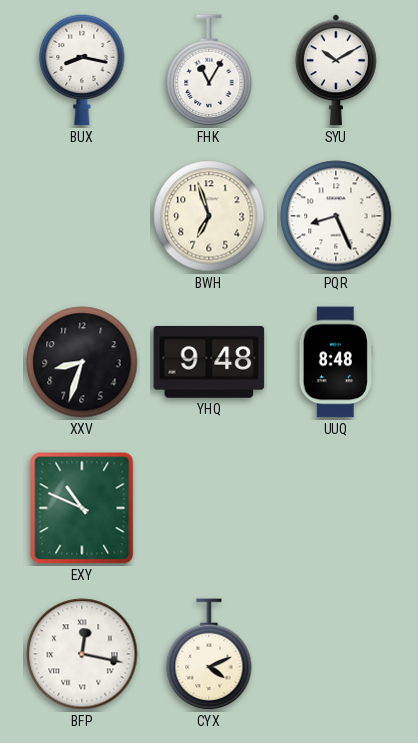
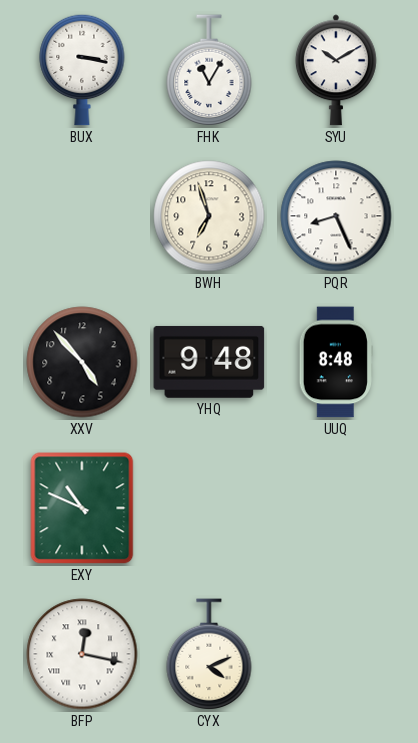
BUX: 8:17 -> 3:17
XXV: 8:33 -> 4:53
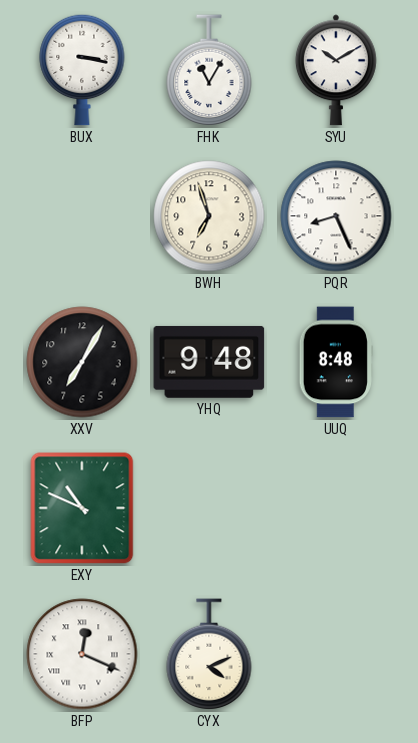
XXV: 4:53 -> 7:05
BFP: 12:17 -> 12:19
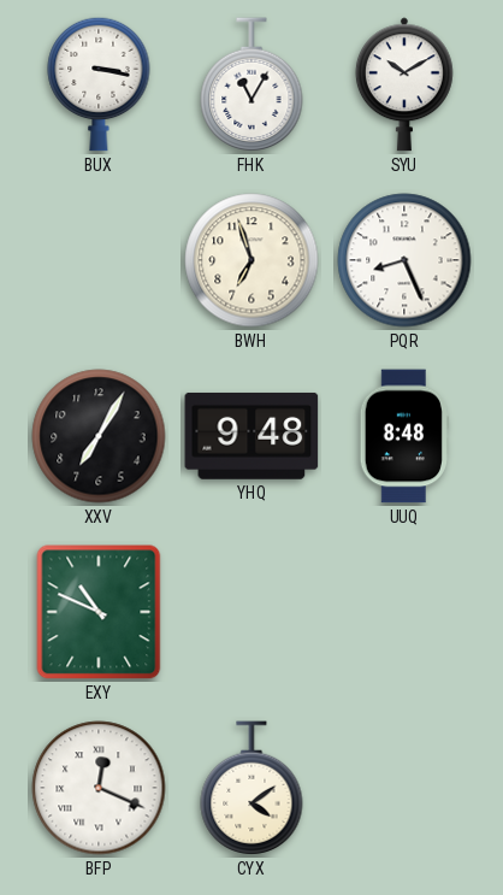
CYX: 4:11 -> 4:09
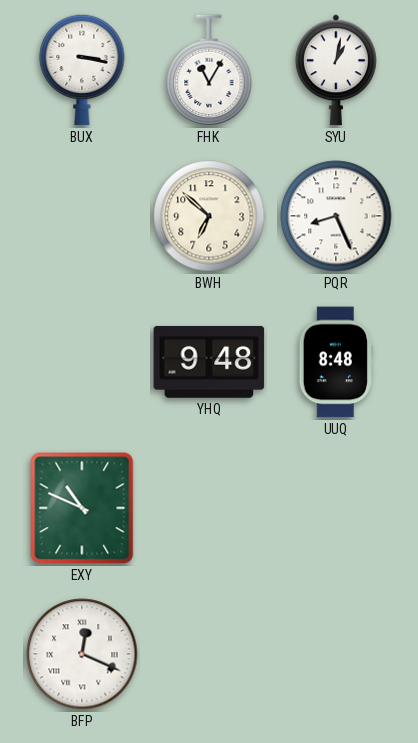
SYU: 10:10 -> 1:02
BWH: 6:57 -> 6:52
XXV: 7:05 -> none
CYX: 4:09 -> none
